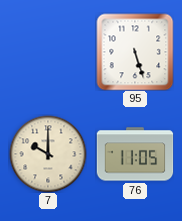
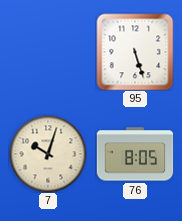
7: 10:00 -> 10:03
76: 11:05 -> 8:05
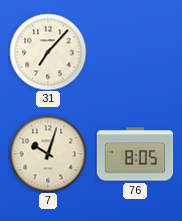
31: none -> 7:07
95: 5:27 -> none
